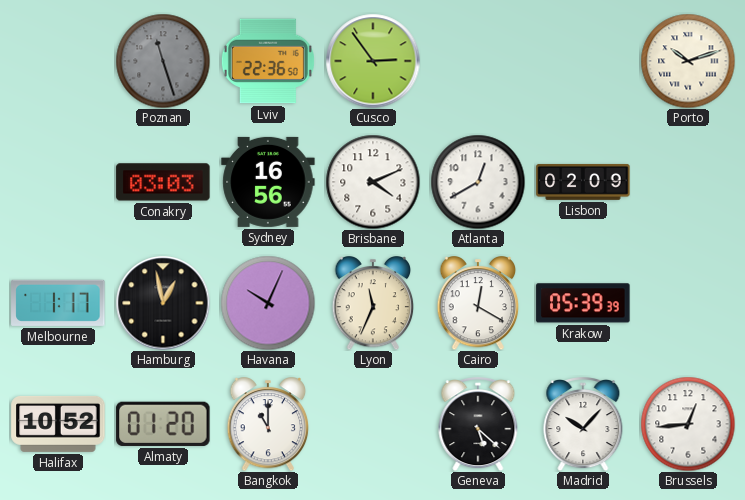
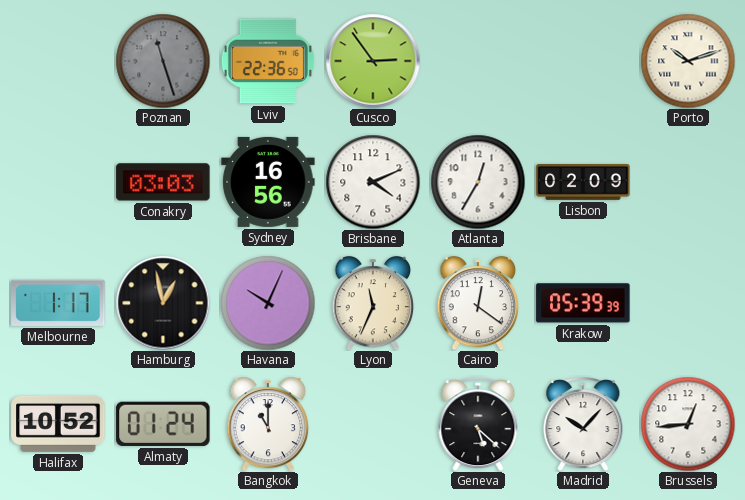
Atlanta: 12:40 -> 12:35
Cairo: 12:20 -> 12:21
Almaty: 01:20 -> 01:24
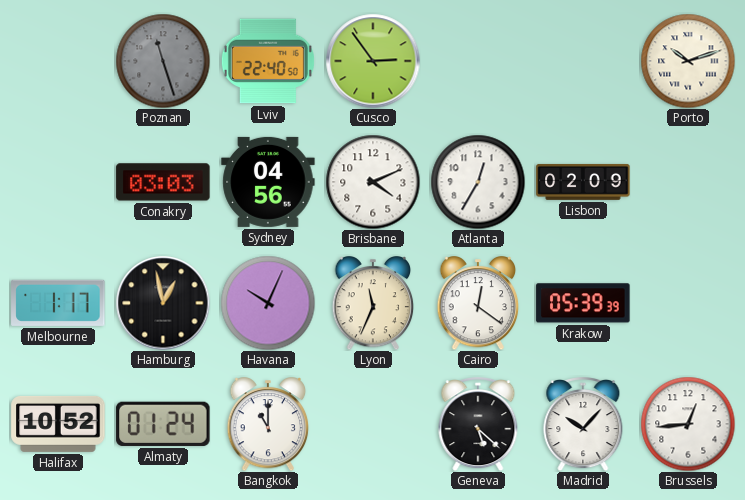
Lviv: 22:36 -> 22:40
Sydney: 16:56 -> 04:56
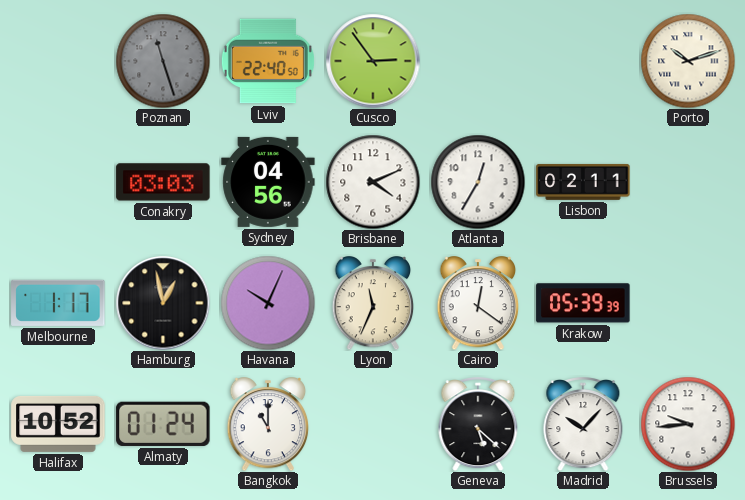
Lisbon: 02:09 -> 02:11
Brussels: 12:44 -> 9:44
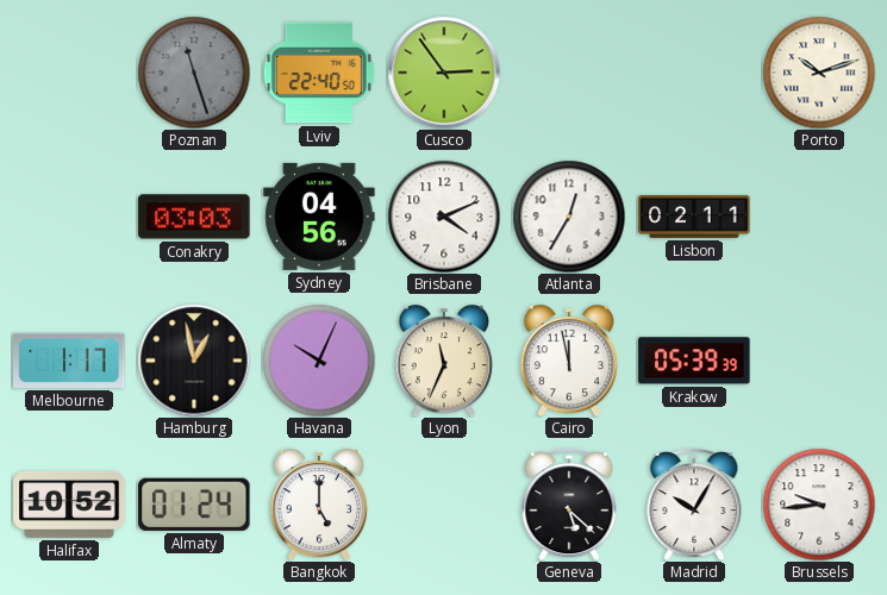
Cairo: 12:21 -> 11:58
Bangkok: 11:00 -> 5:00
Madrid: 10:07 -> 10:05
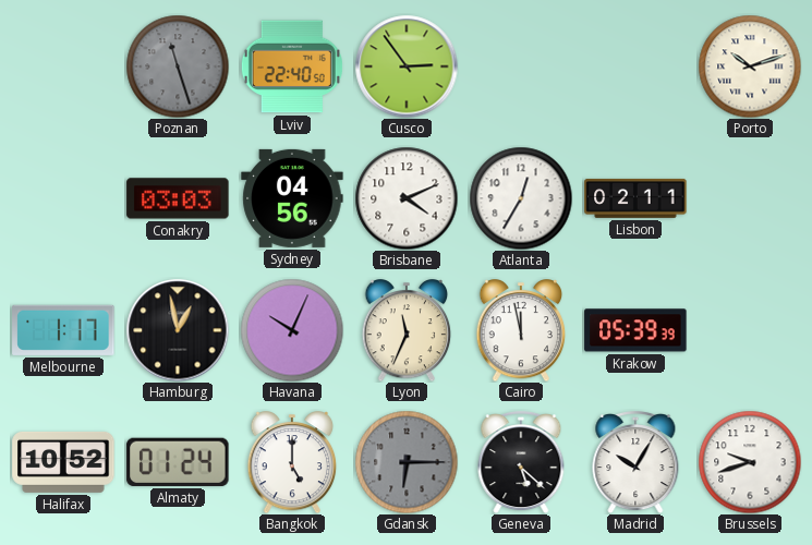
Gdansk: none -> 6:15
Brussels: 9:44 -> 9:42
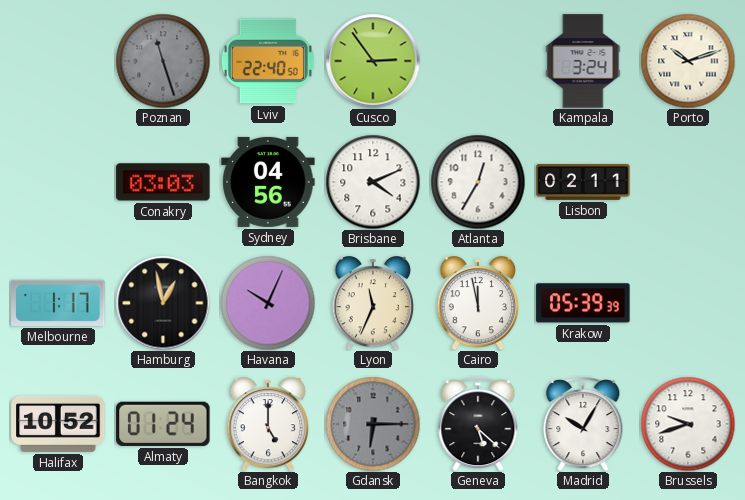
Kampala: none -> 3:24
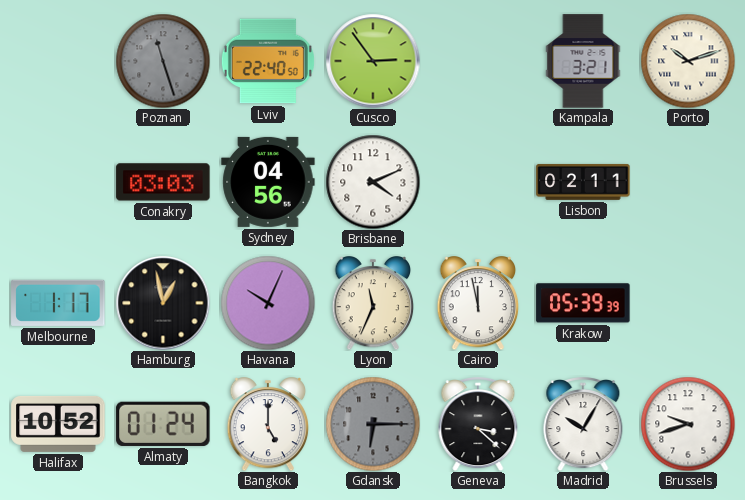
Kampala: 3:24 -> 3:21
Atlanta: 12:35 -> none
Geneva: 5:22 -> 3:22
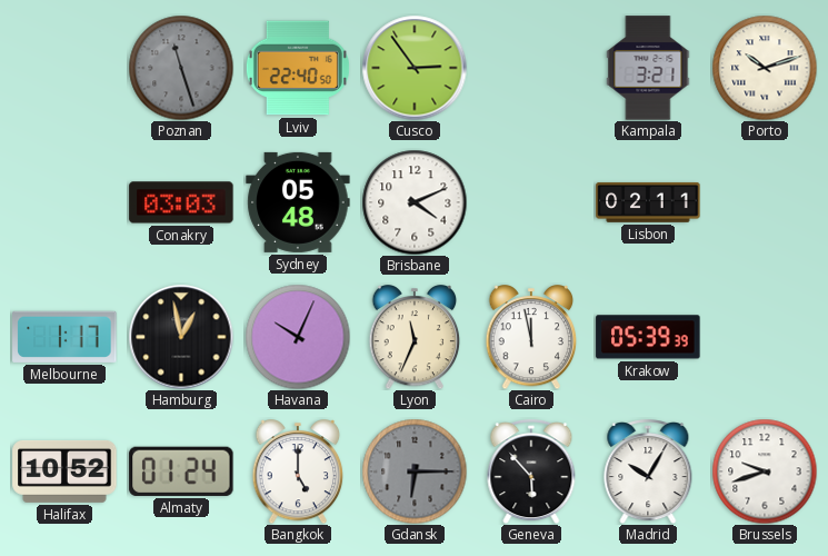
Sydney: 04:56 -> 05:48
Geneva: 3:22 -> 5:53
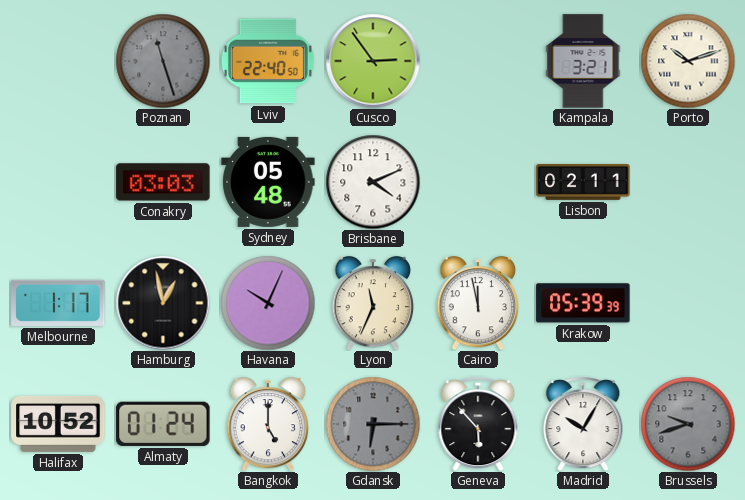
Brussels dial: white -> grey
